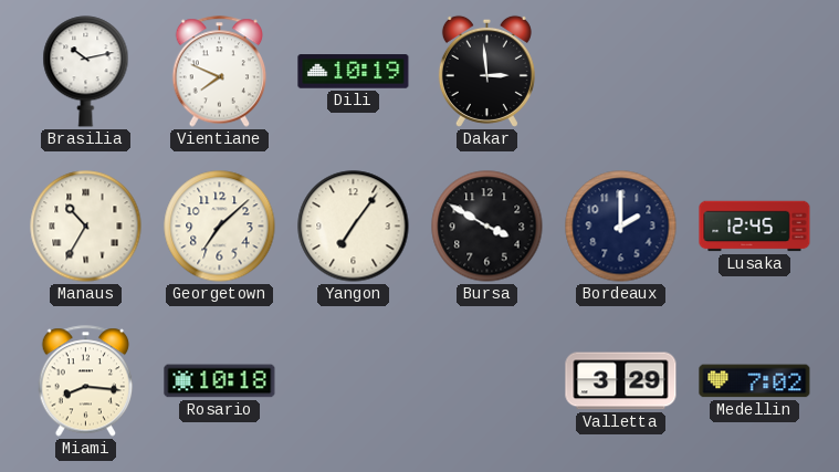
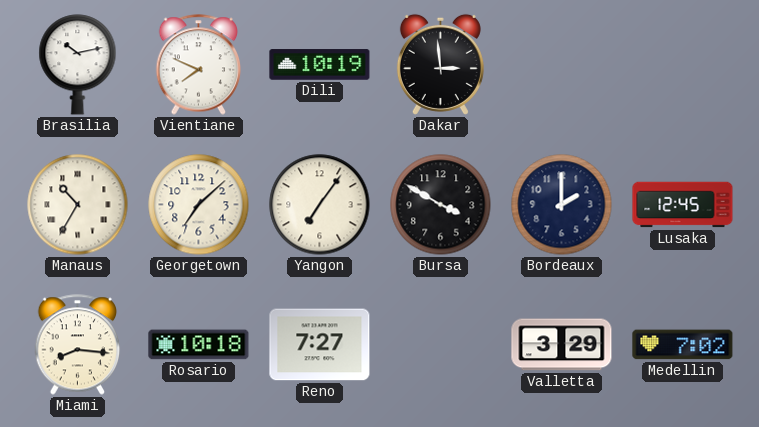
Reno: none -> 7:27
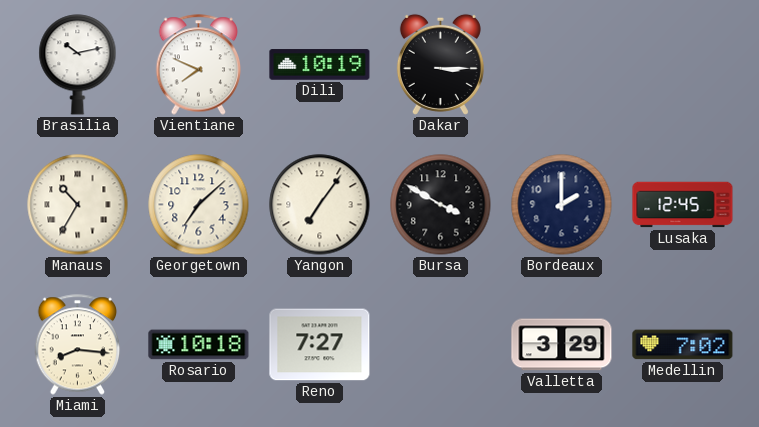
Dakar: 2:59 -> 3:15
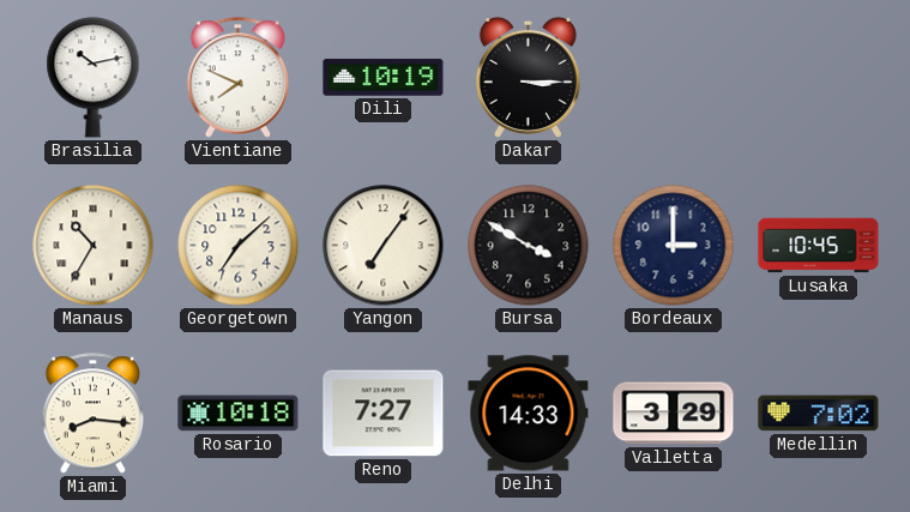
Bordeaux: 2:00 -> 3:00
Lusaka: 12:45 -> 10:45
Delhi: none -> 14:33
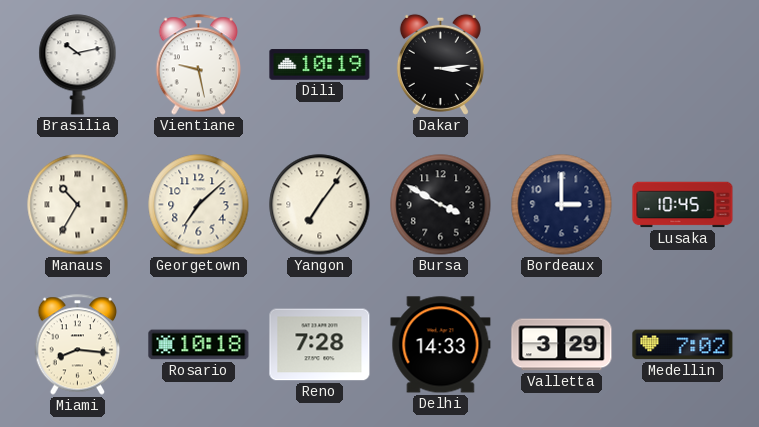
Vientiane: 7:49 -> 9:28
Dakar: 3:15 -> 3:14
Reno: 7:27 -> 7:28
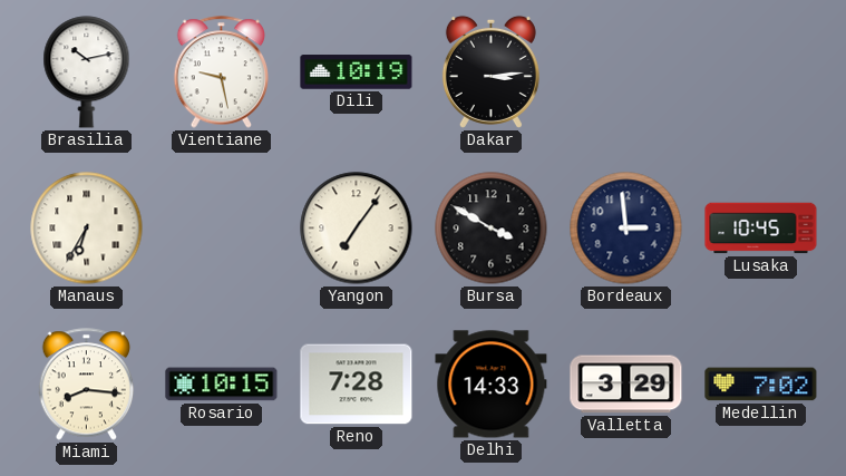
Manaus: 10:35 -> 6:35
Georgetown: 7:08 -> none
Bordeaux: 3:00 -> 2:59
Rosario: 10:18 -> 10:15
